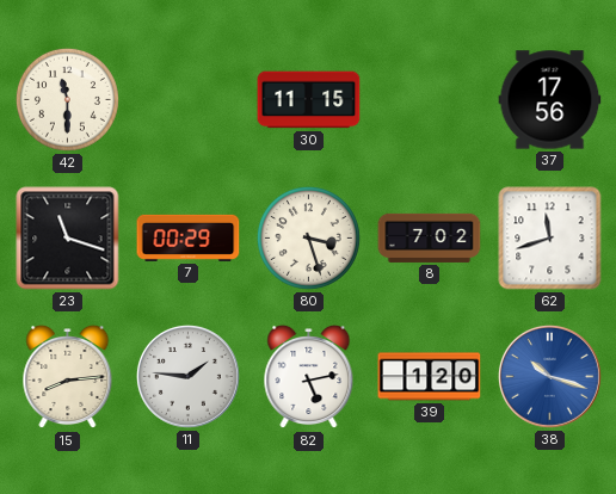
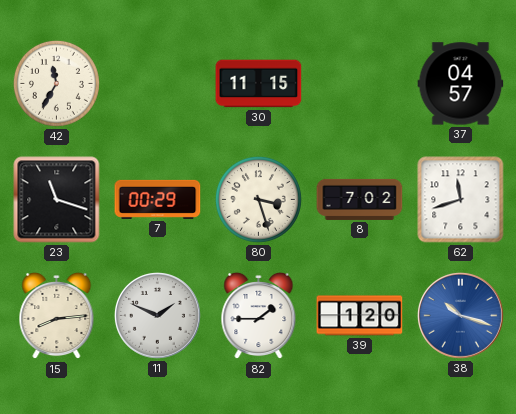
42: 11:30 -> 11:35
37: 17:56 -> 04:57
11: 1:46 -> 1:49
82: 5:13 -> 1:45
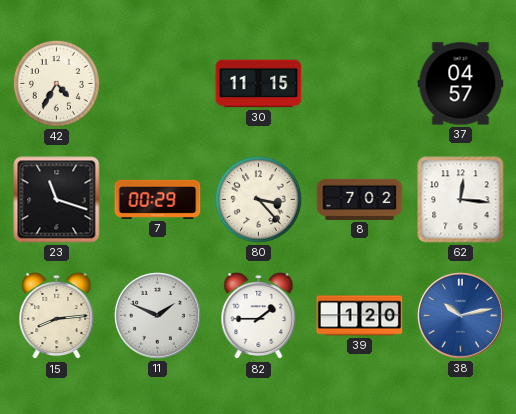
42: 11:35 -> 4:35
80: 3:27 -> 3:23
62: 11:42 -> 12:16
38: 10:18 -> 10:13
